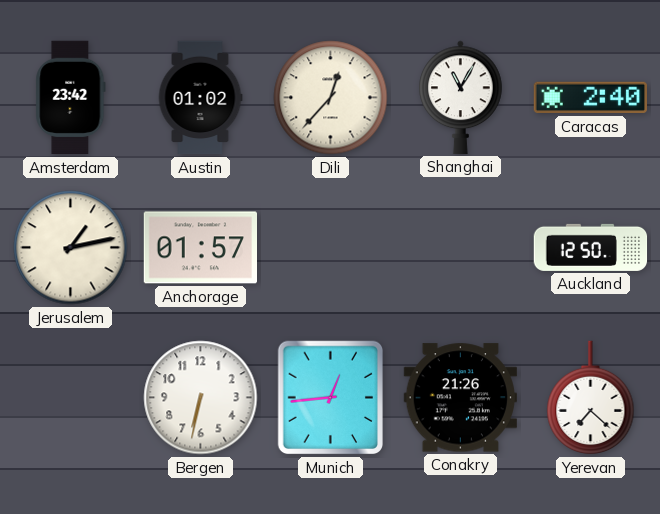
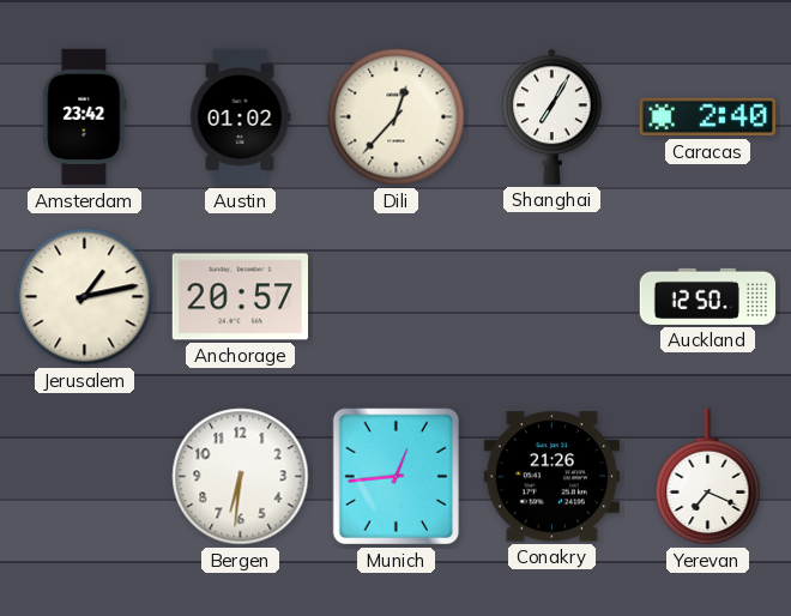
Shanghai: 11:05 -> 7:05
Anchorage: 01:57 -> 20:57
Bergen: 6:32 -> 6:31
Yerevan: 7:22 -> 7:19
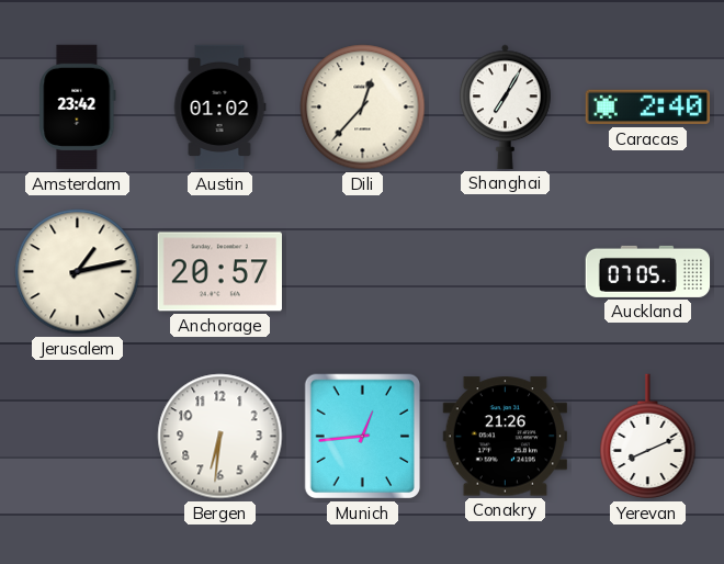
Auckland: 12:50 -> 07:05
Yerevan: 7:19 -> 8:11
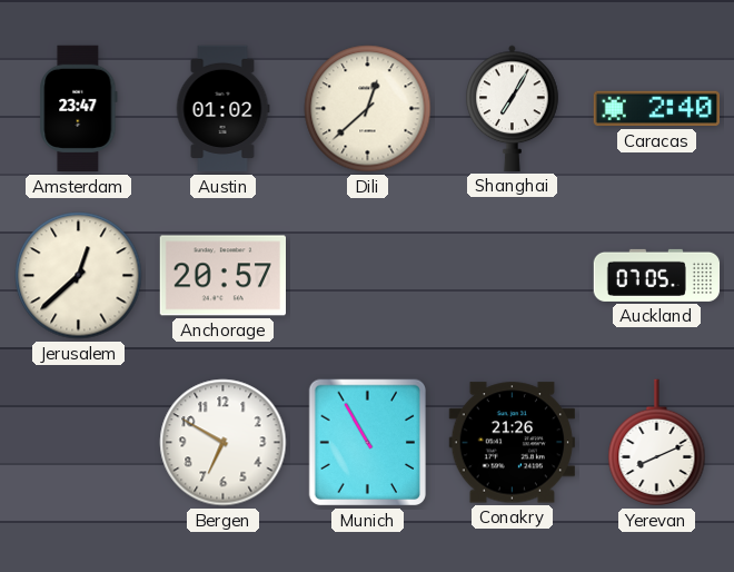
Amsterdam: 23:42 -> 23:47
Dili: 12:37 -> 12:38
Jerusalem: 1:13 -> 12:38
Bergen: 6:31 -> 6:50
Munich: 12:44 -> 10:55
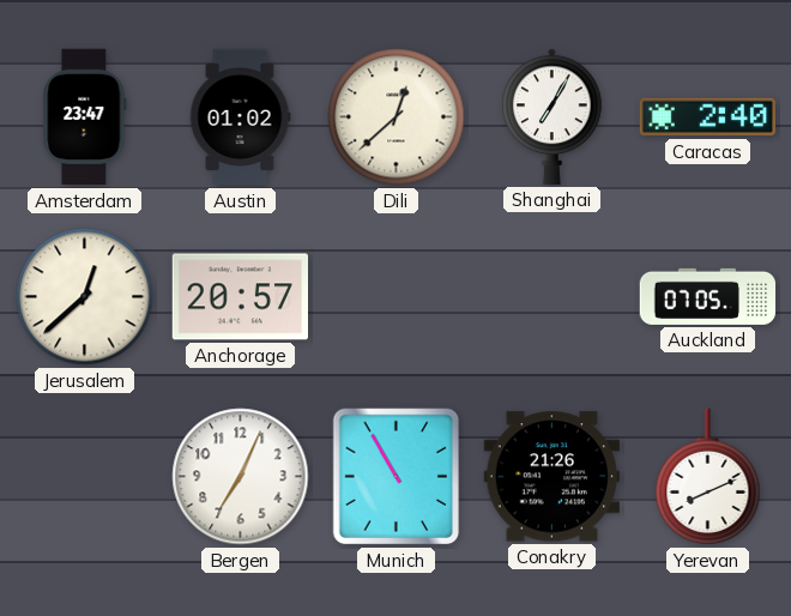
Bergen: 6:50 -> 7:04
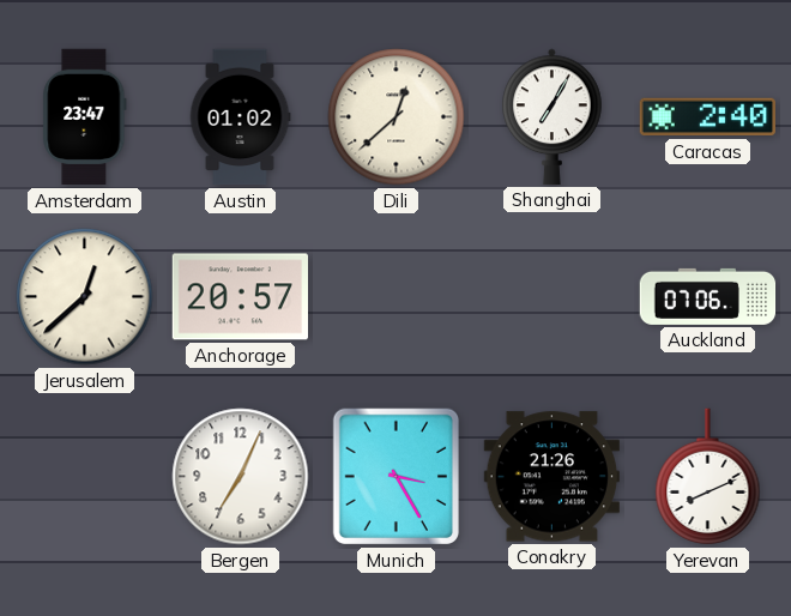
Auckland: 07:05 -> 07:06
Munich: 10:55 -> 3:25
